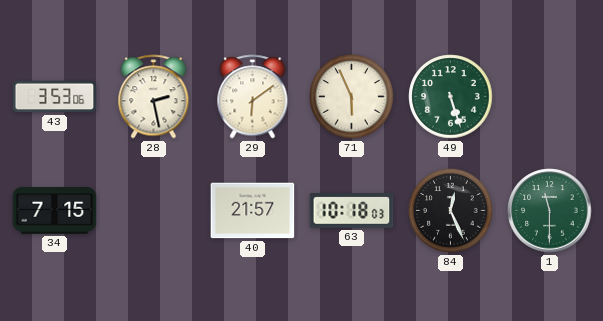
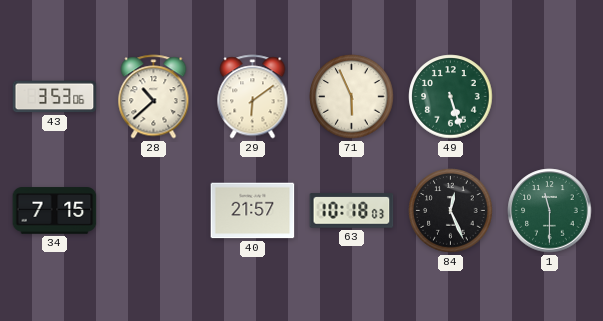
28: 2:28 -> 10:38
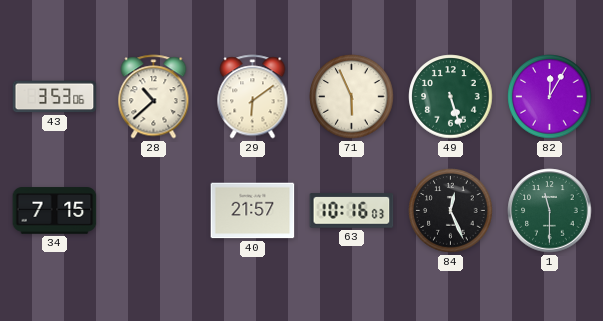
82: none -> 12:05
63: 10:18 -> 10:16
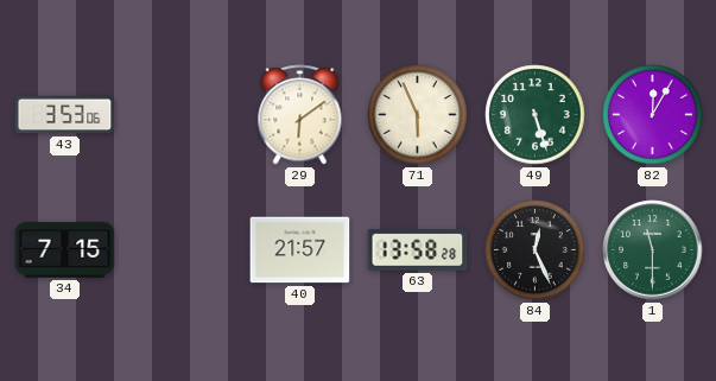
28: 10:38 -> none
63: 10:16 -> 13:58
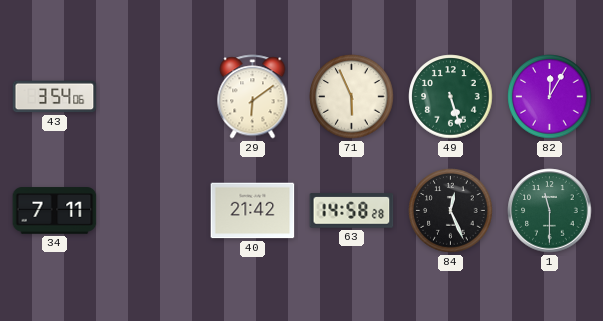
43: 3:53 -> 3:54
34: 7:15 -> 7:11
40: 21:57 -> 21:42
63: 13:58 -> 14:58
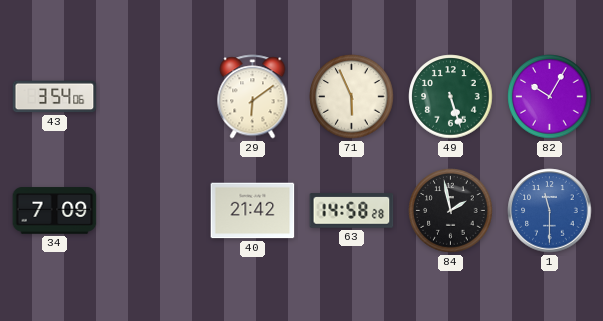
82: 12:05 -> 10:05
34: 7:11 -> 7:09
84: 12:26 -> 1:58
1 dial: green -> blue
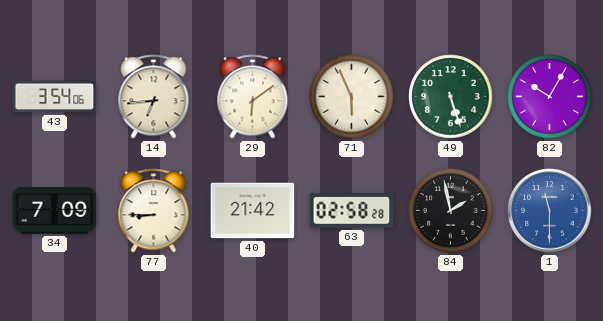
14: none -> 6:44
77: none -> 8:45
63: 14:58 -> 02:58
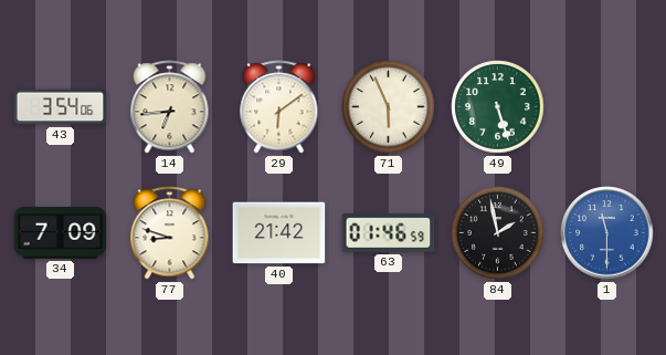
82: 10:05 -> none
77: 8:45 -> 8:48
63: 02:58 -> 01:46
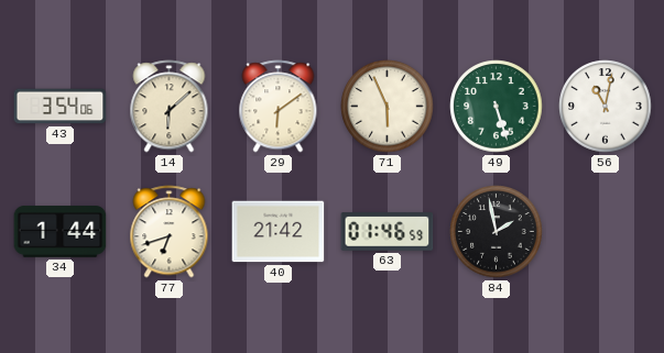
14: 6:44 -> 6:08
56: none -> 11:02
34: 7:09 -> 1:44
77: 8:48 -> 6:42
1: 11:30 -> none
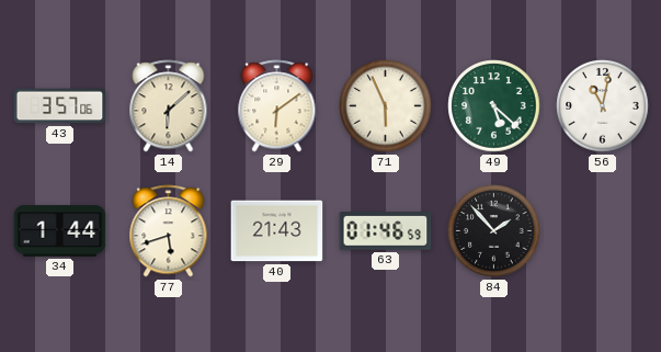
43: 3:54 -> 3:57
49: 5:27 -> 5:22
77: 6:42 -> 5:42
40: 21:42 -> 21:43
84: 1:58 -> 1:53
